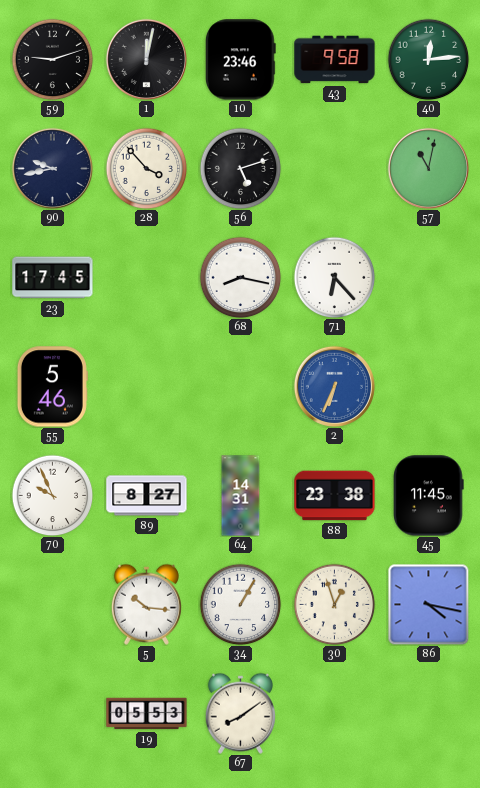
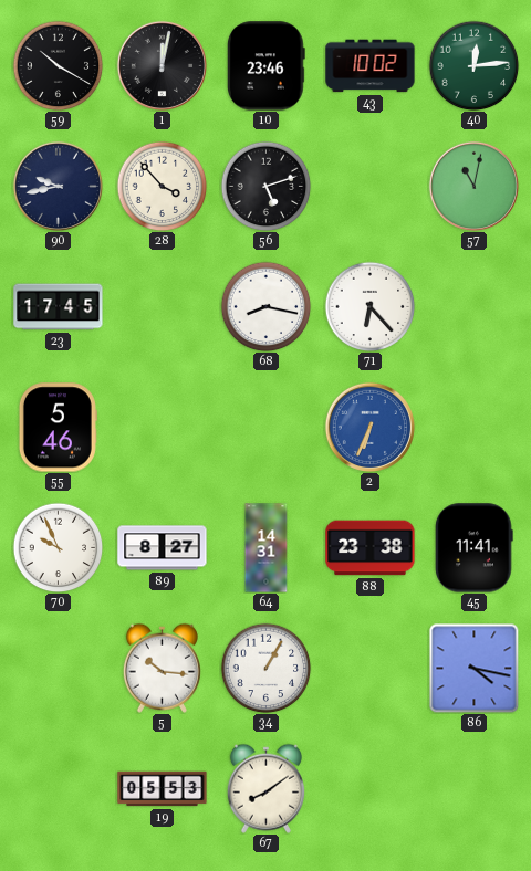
59: 9:12 -> 10:20
43: 9:58 -> 10:02
45: 11:45 -> 11:41
30: 12:57 -> none
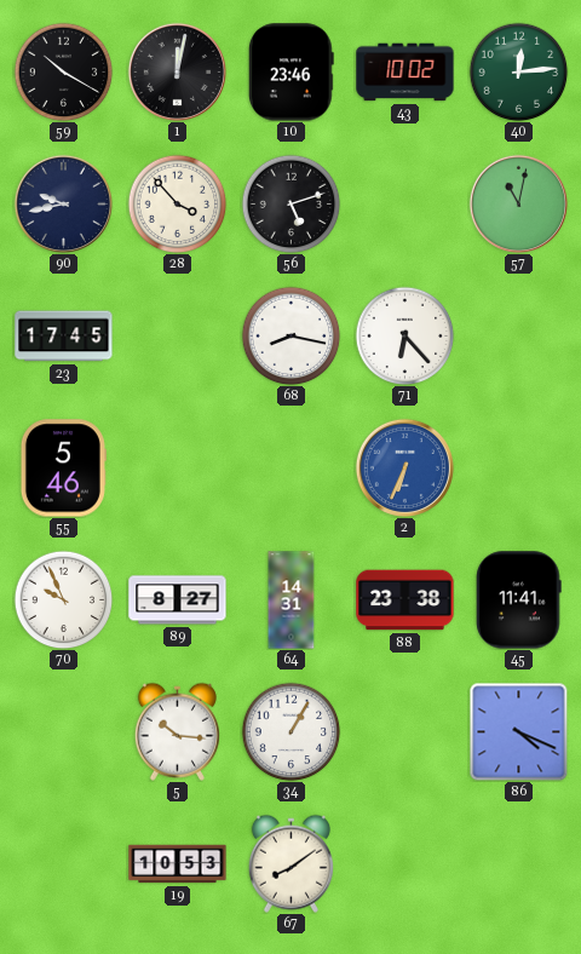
86: 4:17 -> 4:19
19: 05:53 -> 10:53
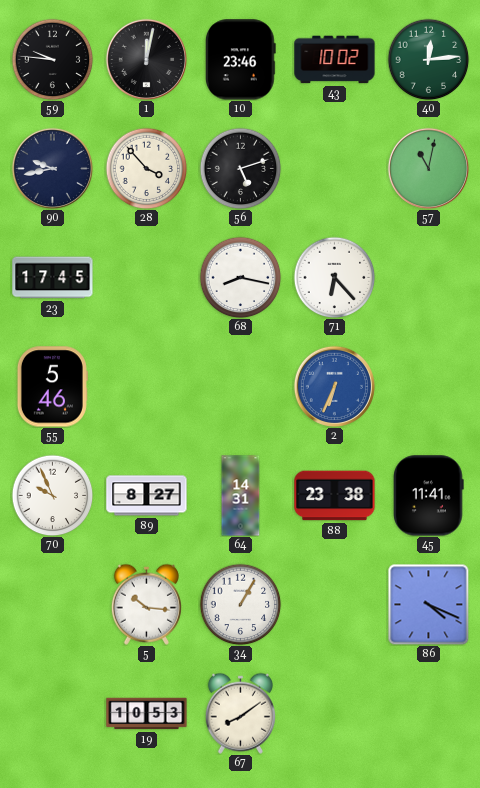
59: 10:20 -> 9:46
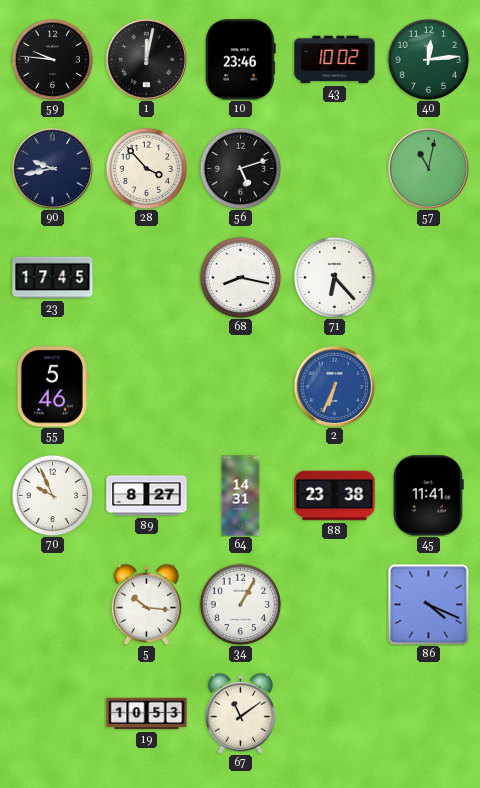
67: 8:09 -> 11:09
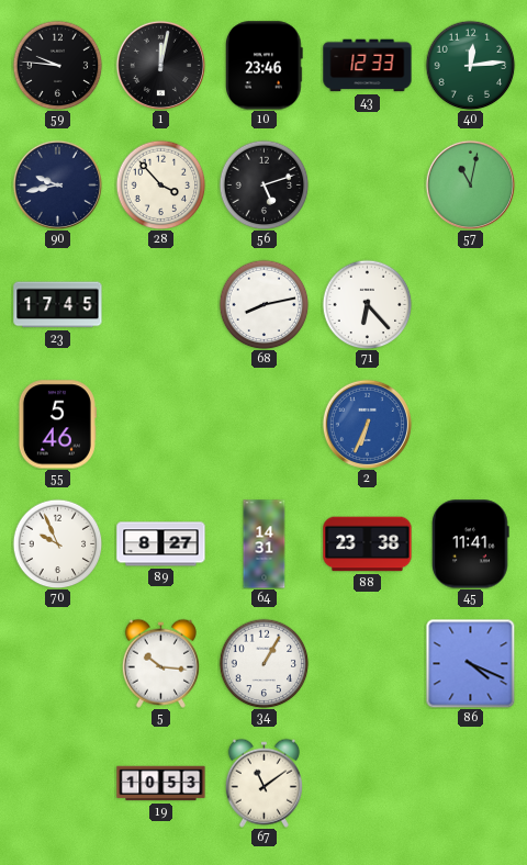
43: 10:02 -> 12:33
68: 8:17 -> 8:13
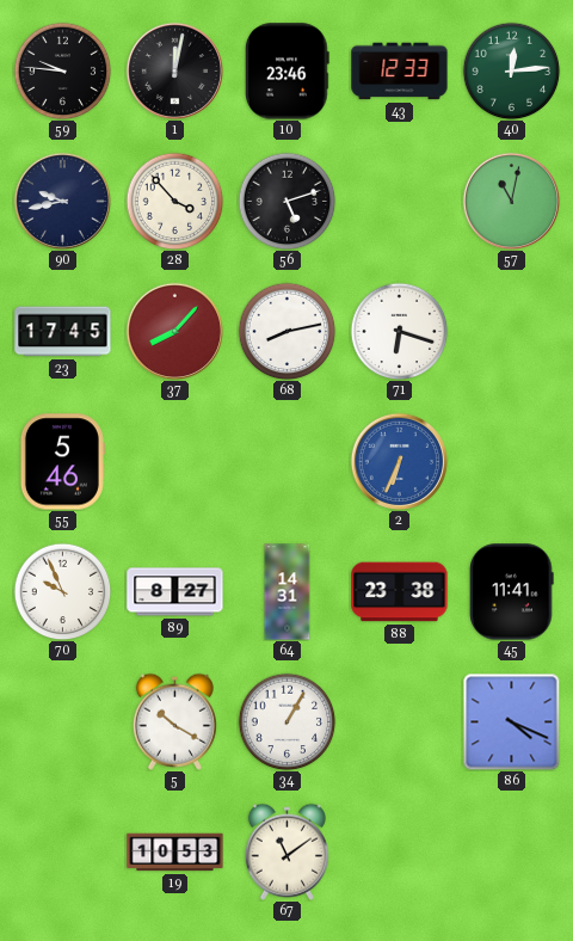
37: none -> 8:07
71: 6:23 -> 6:18
5: 10:16 -> 10:20
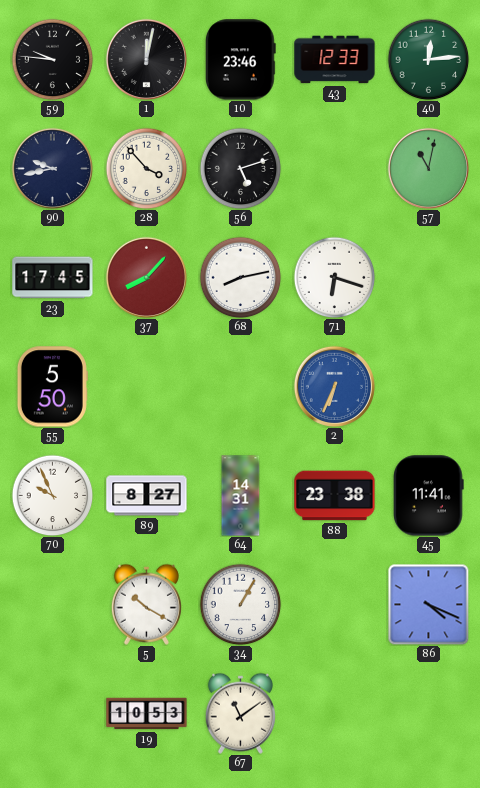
55: 5:46 -> 5:50
